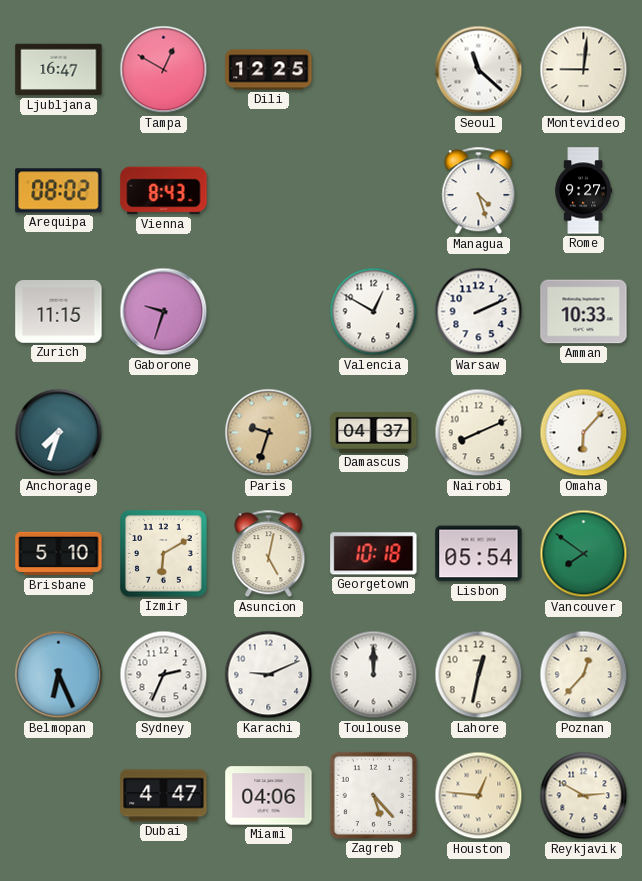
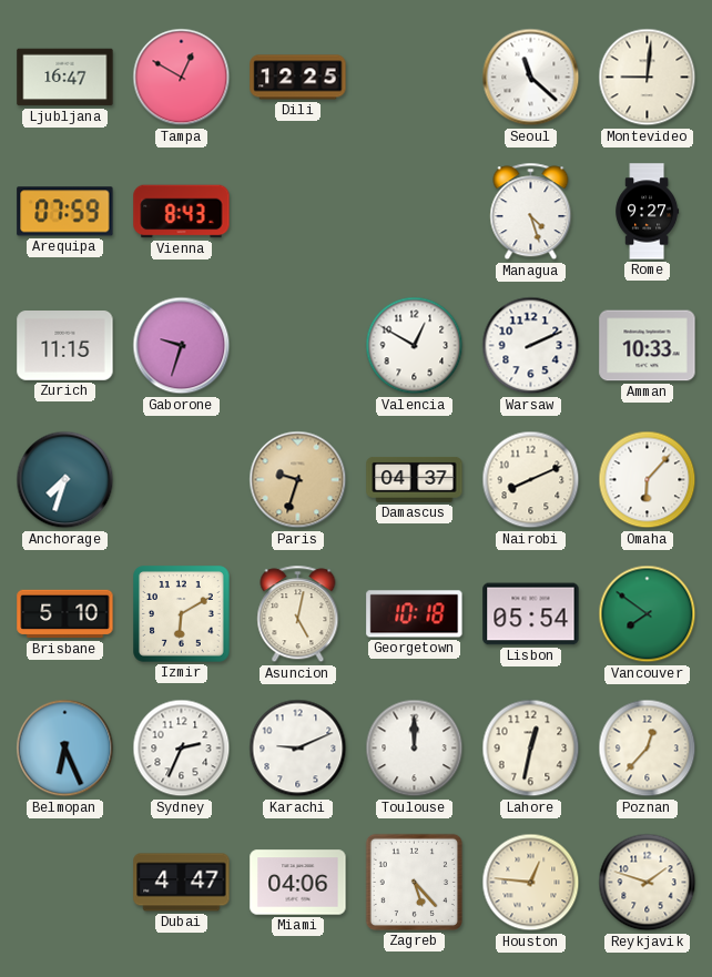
Arequipa: 08:02 -> 07:59
Reykjavik: 2:50 -> 1:48
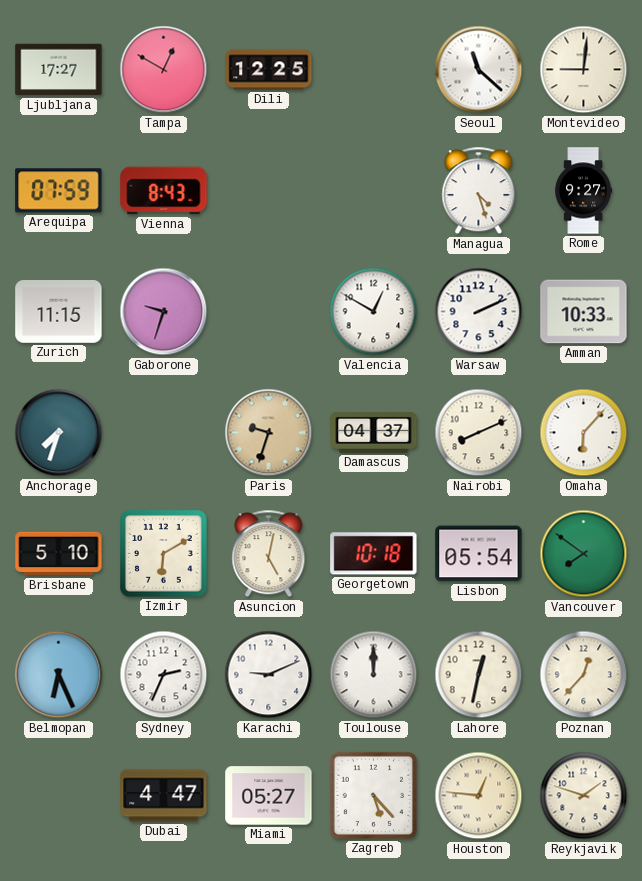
Ljubljana: 16:47 -> 17:27
Miami: 04:06 -> 05:27
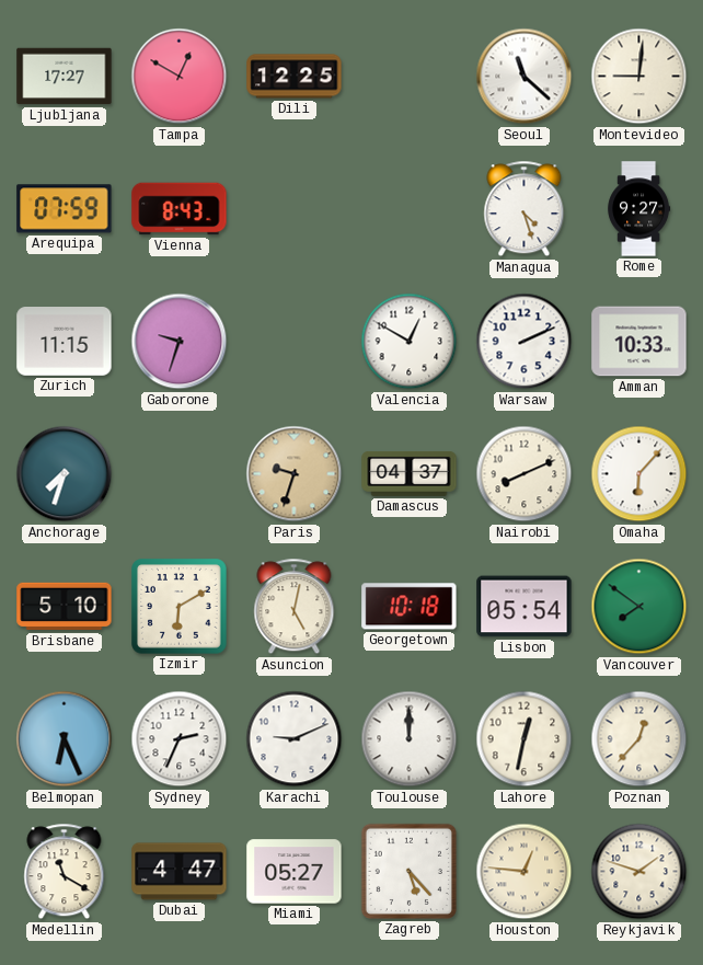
Medellin: none -> 11:20
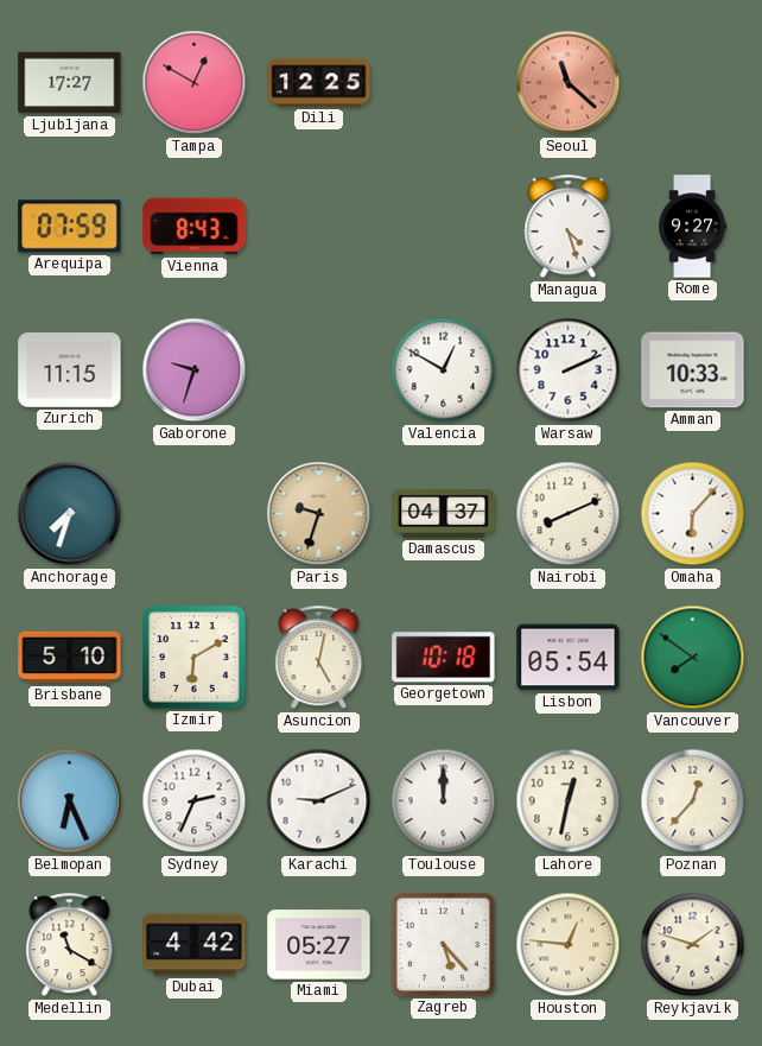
Seoul dial: white -> salmon
Montevideo: 9:01 -> none
Dubai: 4:47 -> 4:42
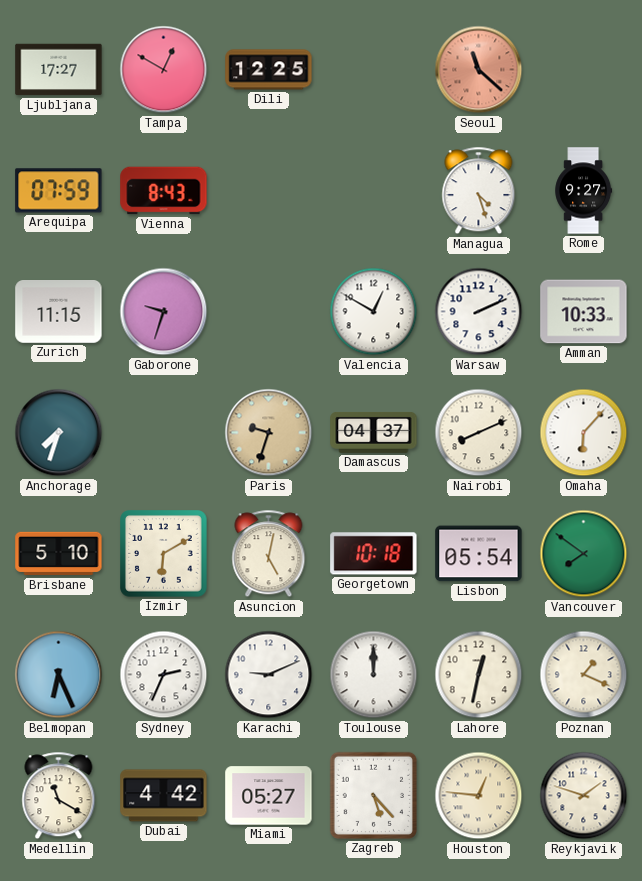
Poznan: 12:37 -> 1:19
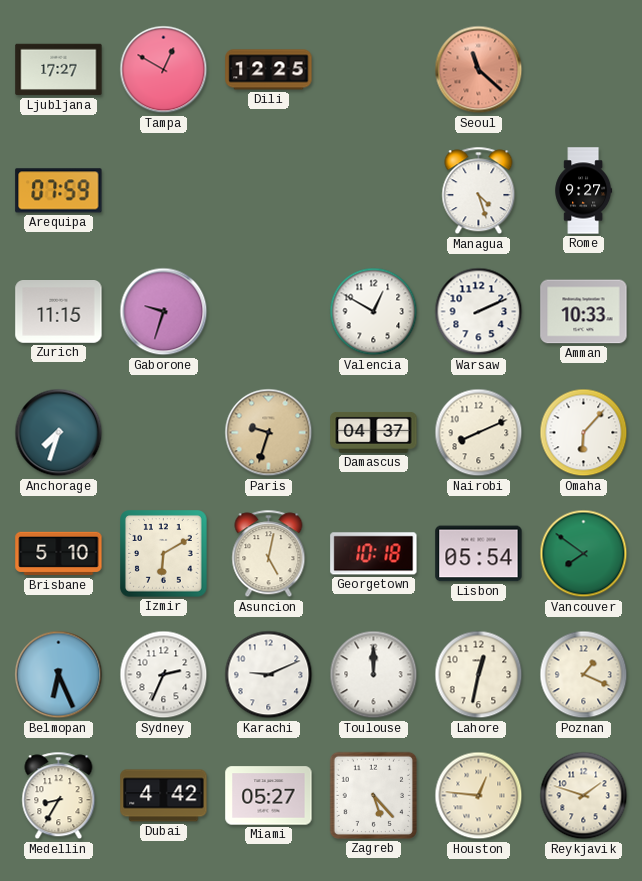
Vienna: 8:43 -> none
Medellin: 11:20 -> 8:35
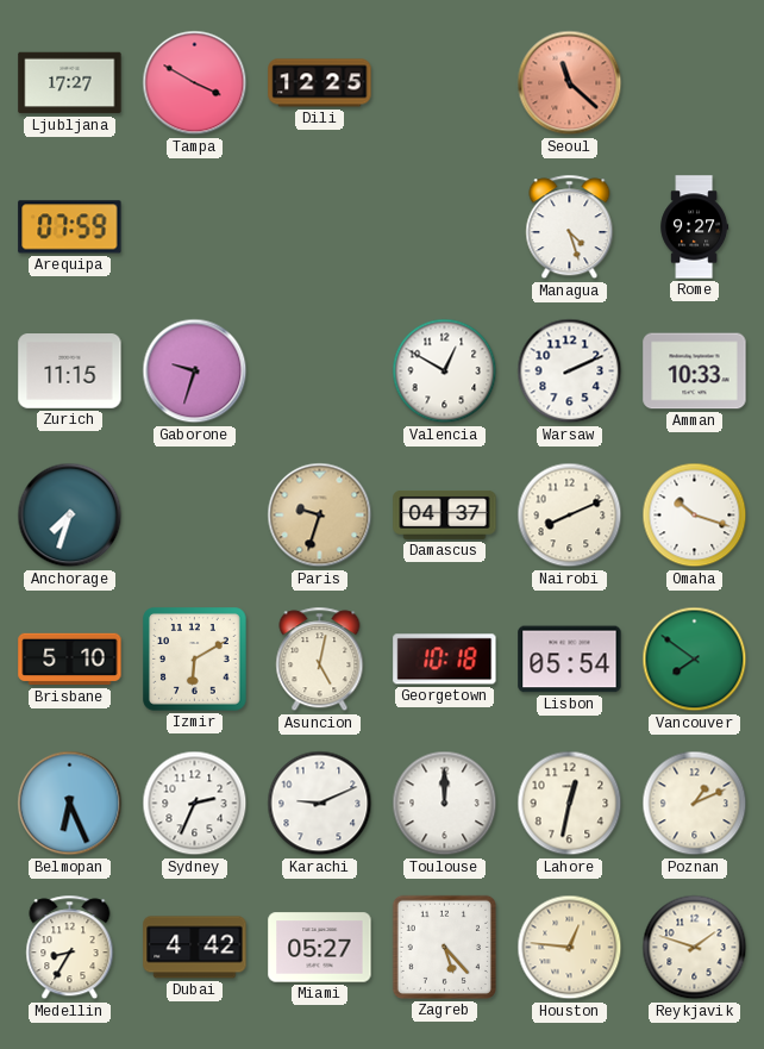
Tampa: 12:50 -> 3:50
Omaha: 6:07 -> 10:18
Poznan: 1:19 -> 1:11
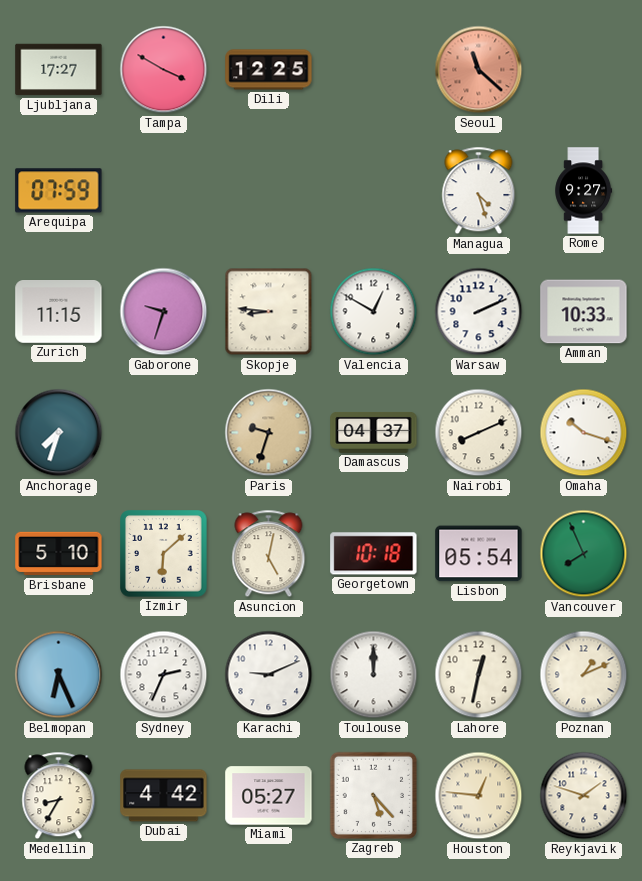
Skopje: none -> 8:46
Izmir: 6:10 -> 6:08
Vancouver: 7:51 -> 7:56
